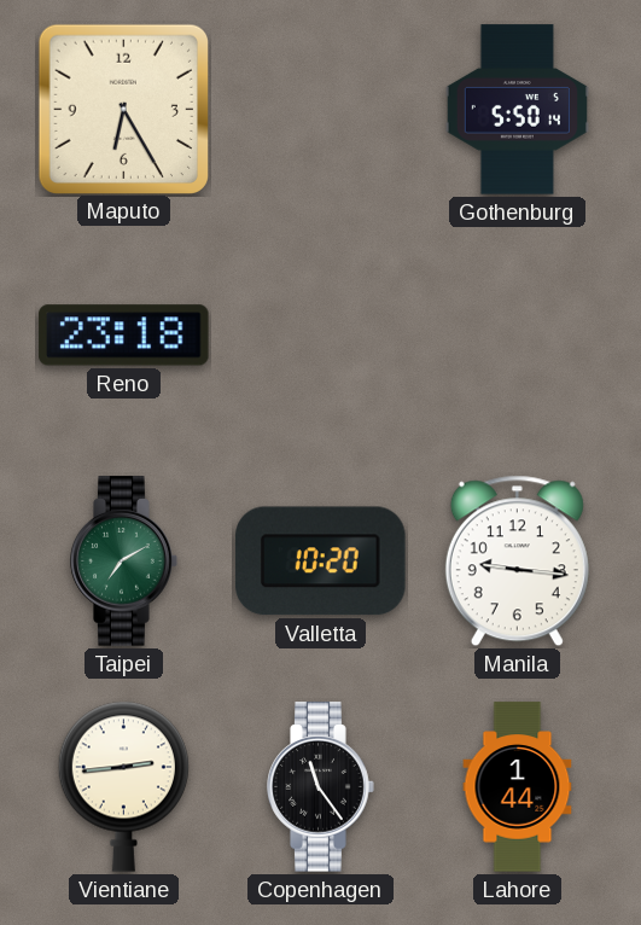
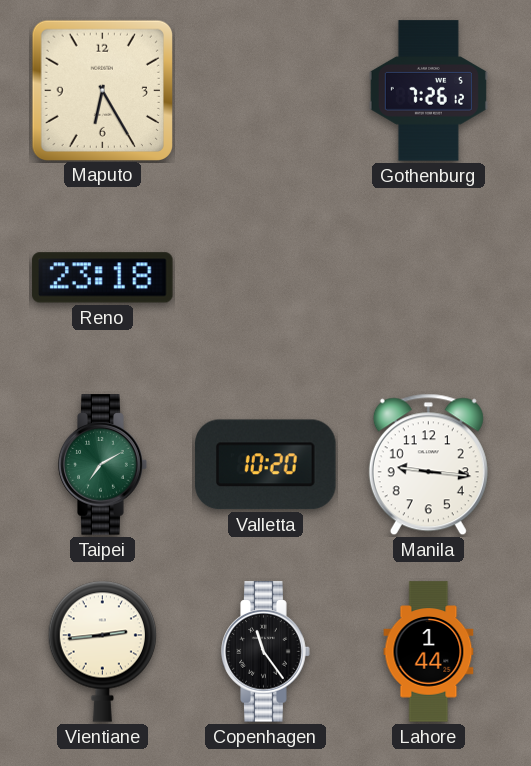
Gothenburg: 5:50 -> 7:26
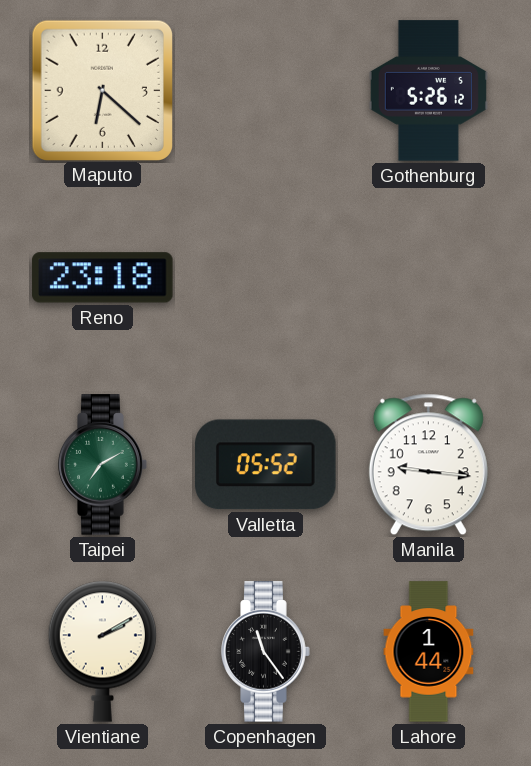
Maputo: 6:25 -> 6:22
Gothenburg: 7:26 -> 5:26
Valletta: 10:20 -> 05:52
Vientiane: 2:44 -> 2:10
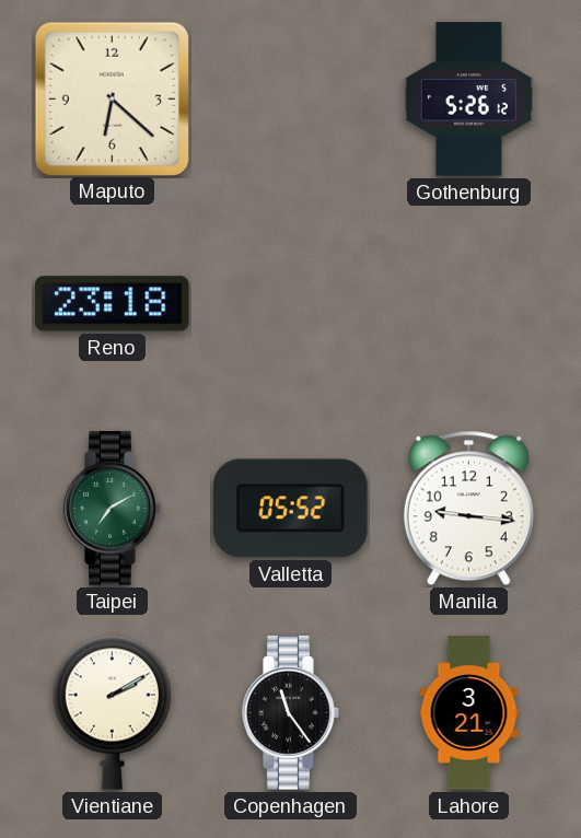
Lahore: 1:44 -> 3:21
